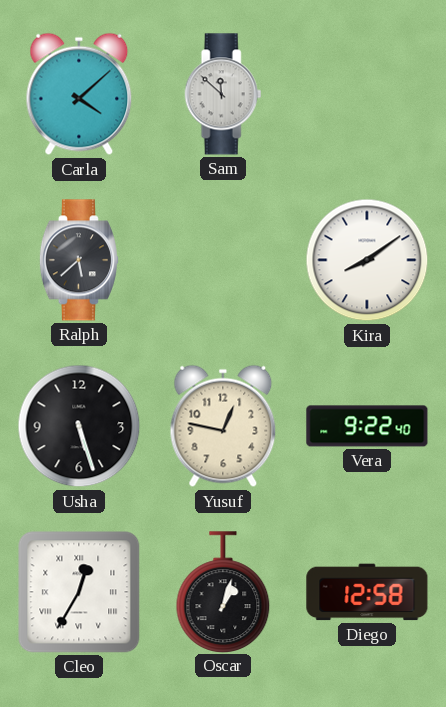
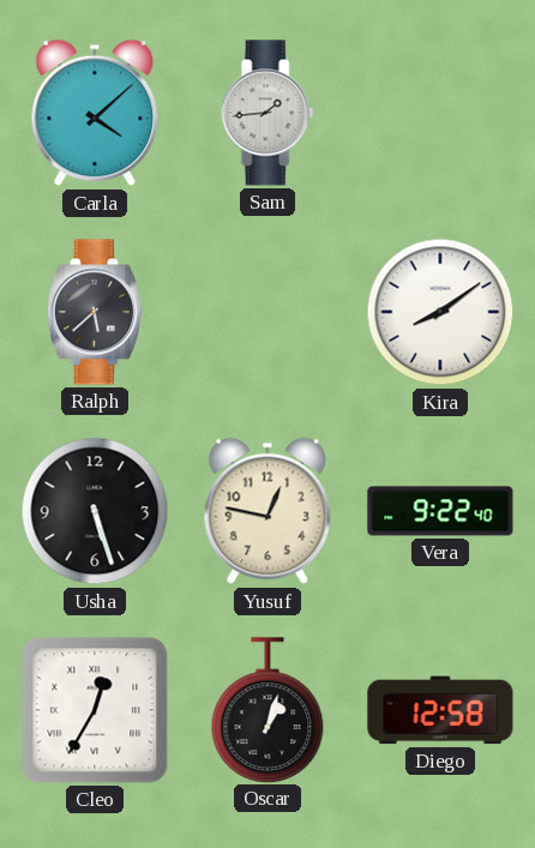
Sam: 11:52 -> 1:44
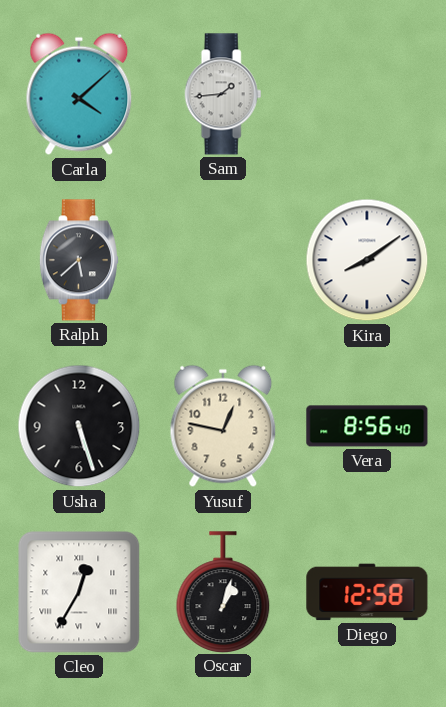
Vera: 9:22 -> 8:56
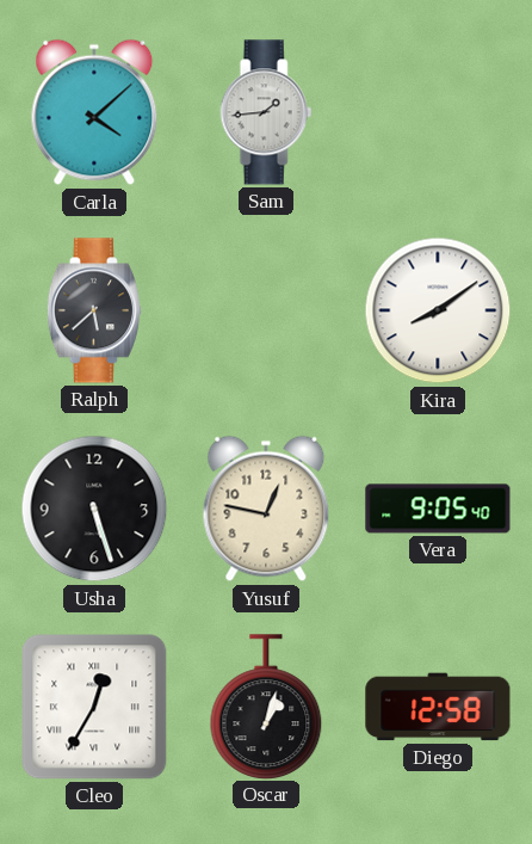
Vera: 8:56 -> 9:05
